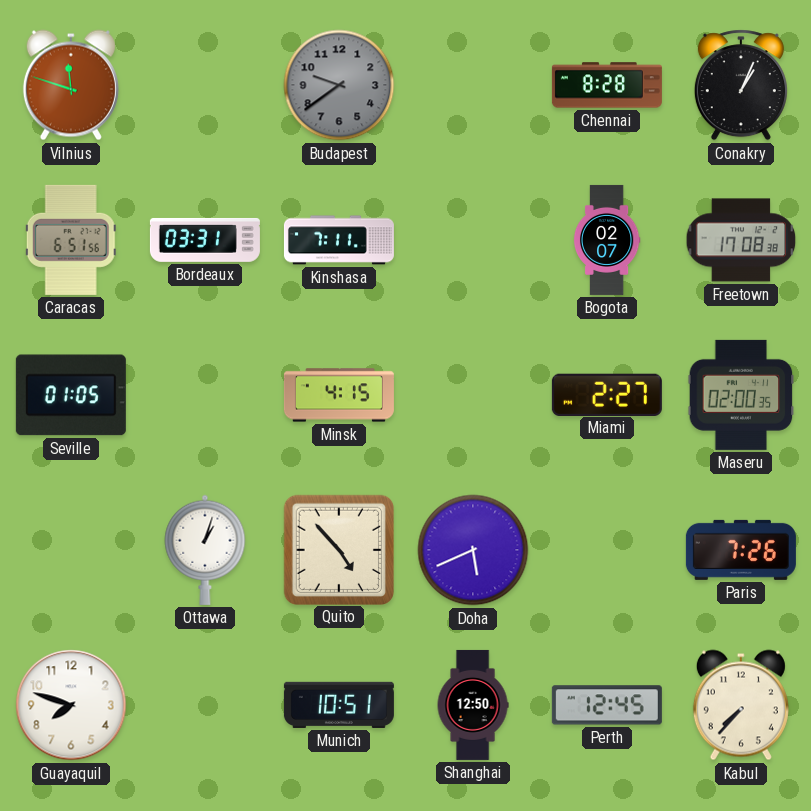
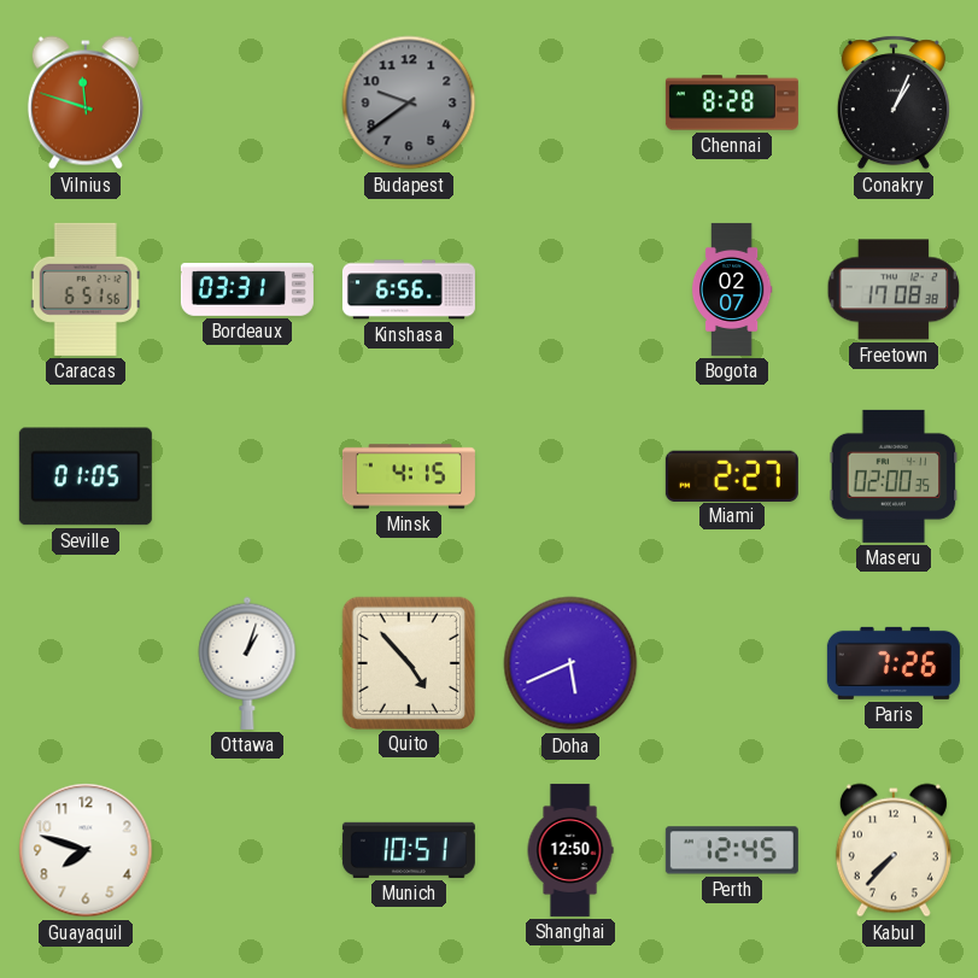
Kinshasa: 7:11 -> 6:56
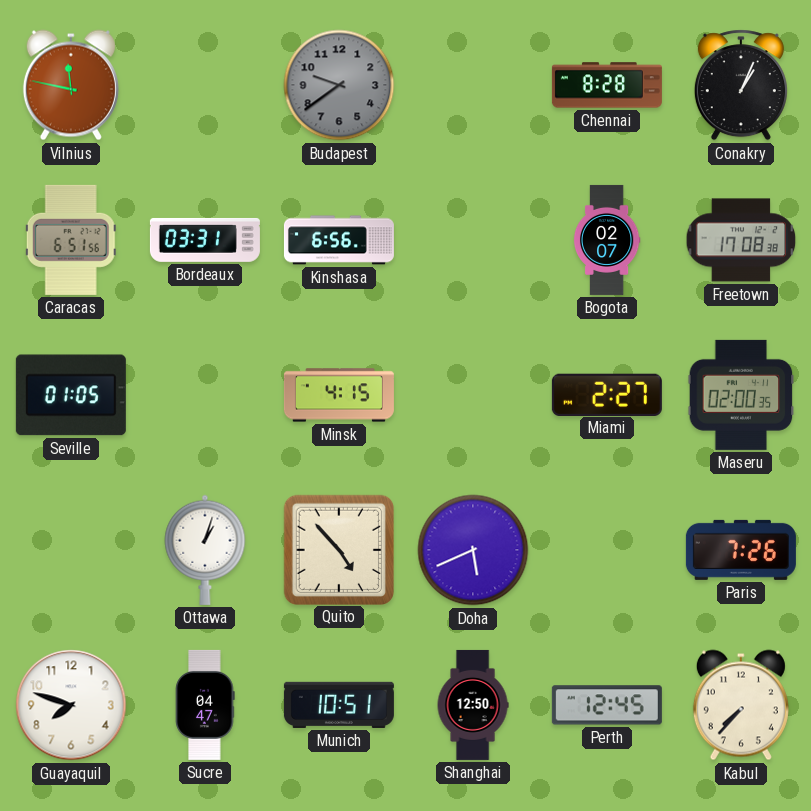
Vilnius: 11:48 -> 11:47
Sucre: none -> 04:47
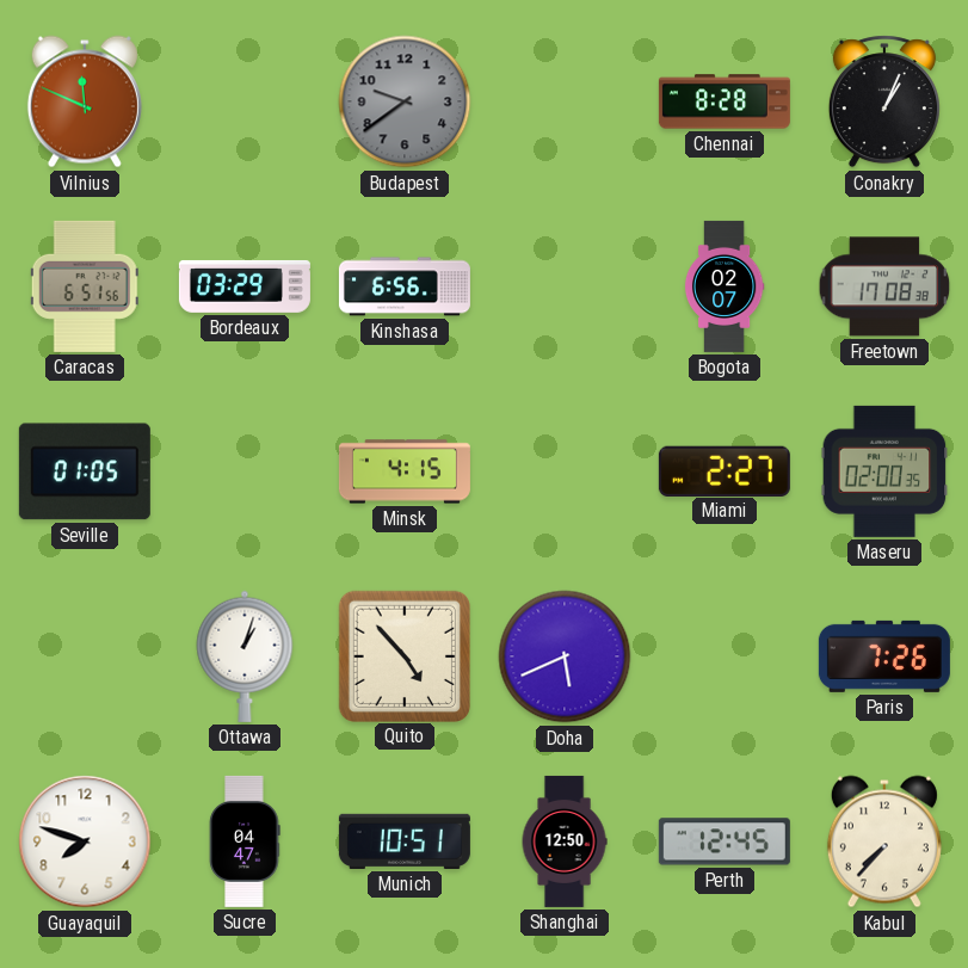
Vilnius: 11:47 -> 11:49
Bordeaux: 03:31 -> 03:29
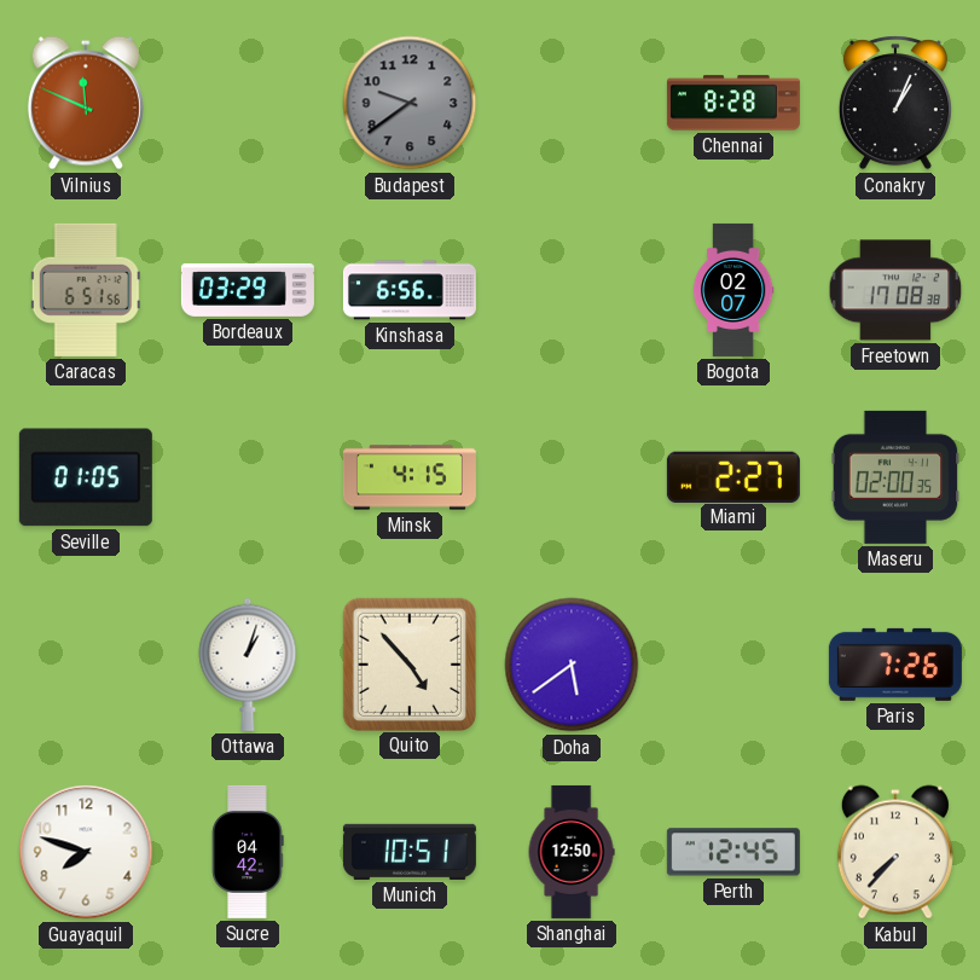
Doha: 5:41 -> 5:39
Sucre: 04:47 -> 04:42
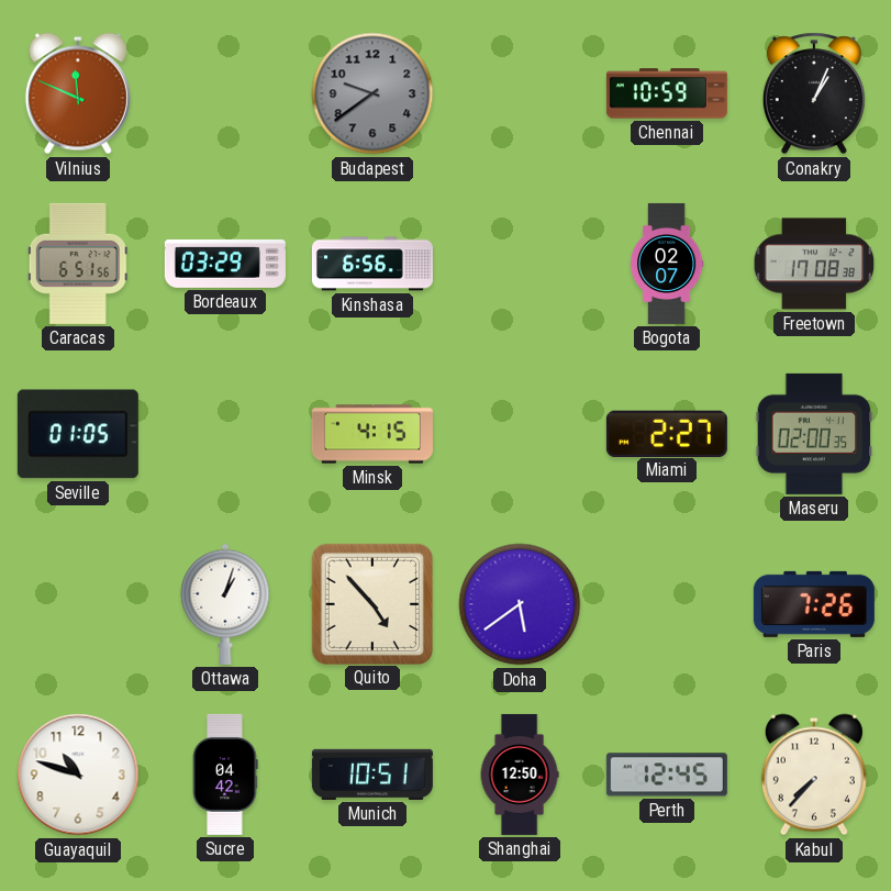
Chennai: 8:28 -> 10:59
Guayaquil: 7:48 -> 10:48
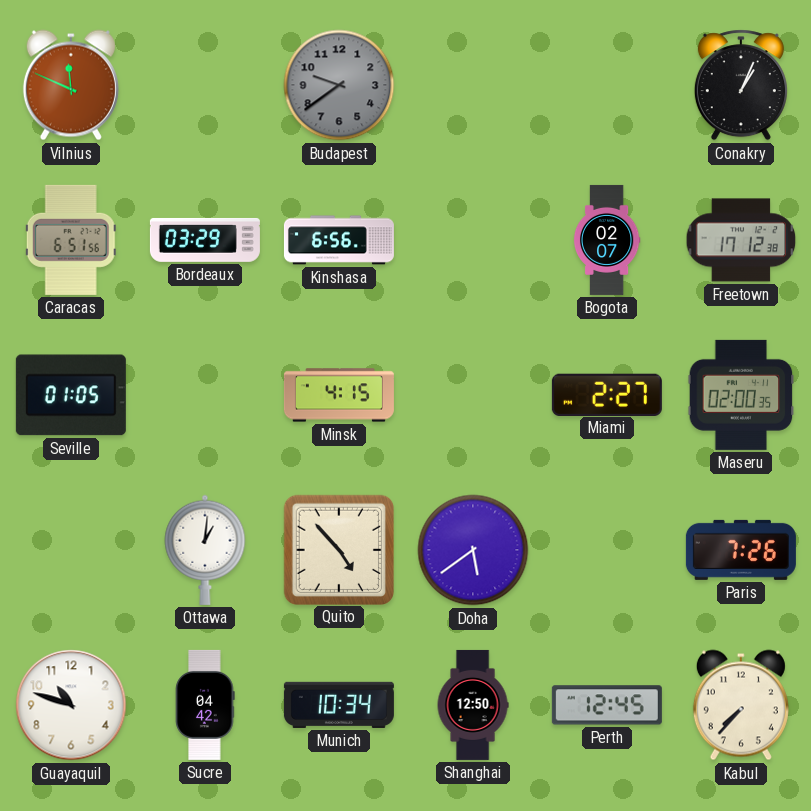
Chennai: 10:59 -> none
Freetown: 17:08 -> 17:12
Ottawa: 1:03 -> 1:01
Munich: 10:51 -> 10:34
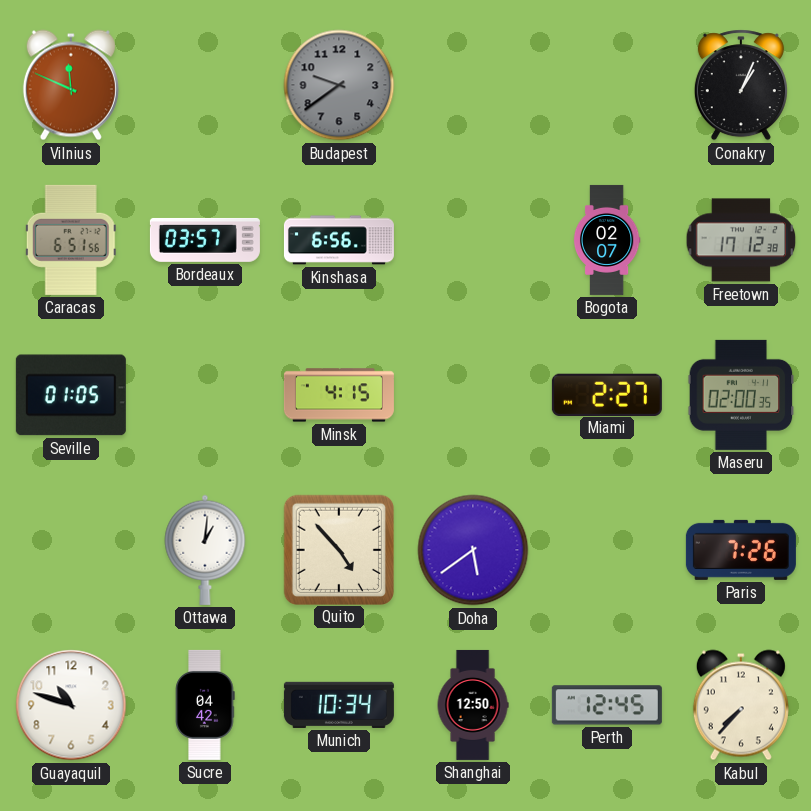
Bordeaux: 03:29 -> 03:57
